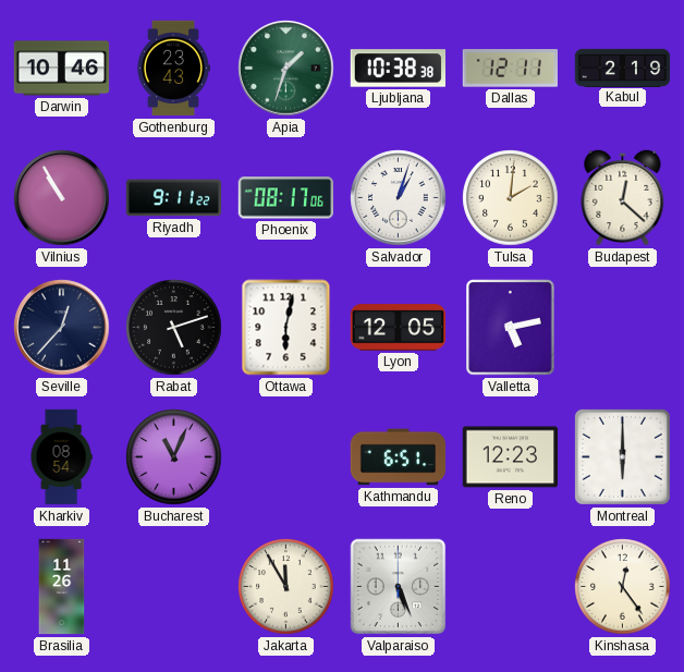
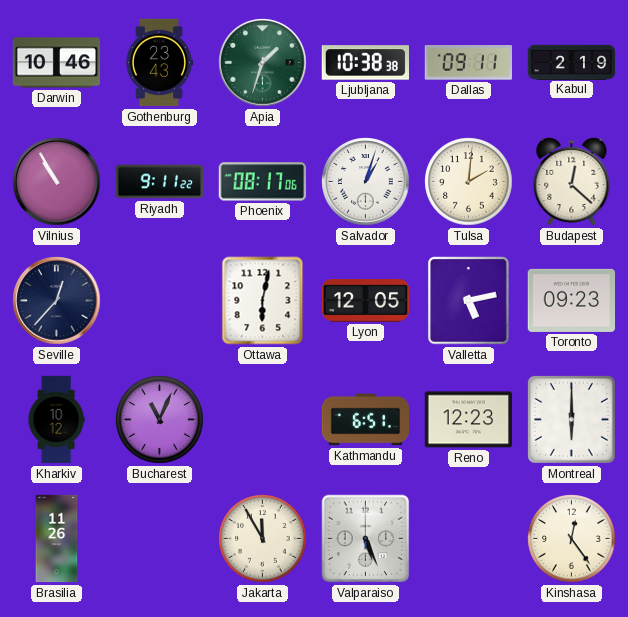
Dallas: 12:11 -> 09:11
Rabat: 5:12 -> none
Toronto: none -> 09:23
Kharkiv: 08:54 -> 10:12
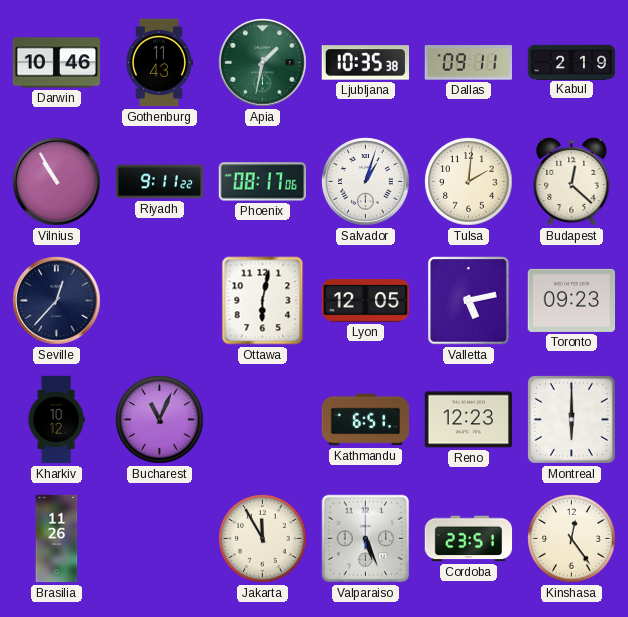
Gothenburg: 23:43 -> 11:43
Apia: 1:33 -> 1:32
Ljubljana: 10:38 -> 10:35
Cordoba: none -> 23:51
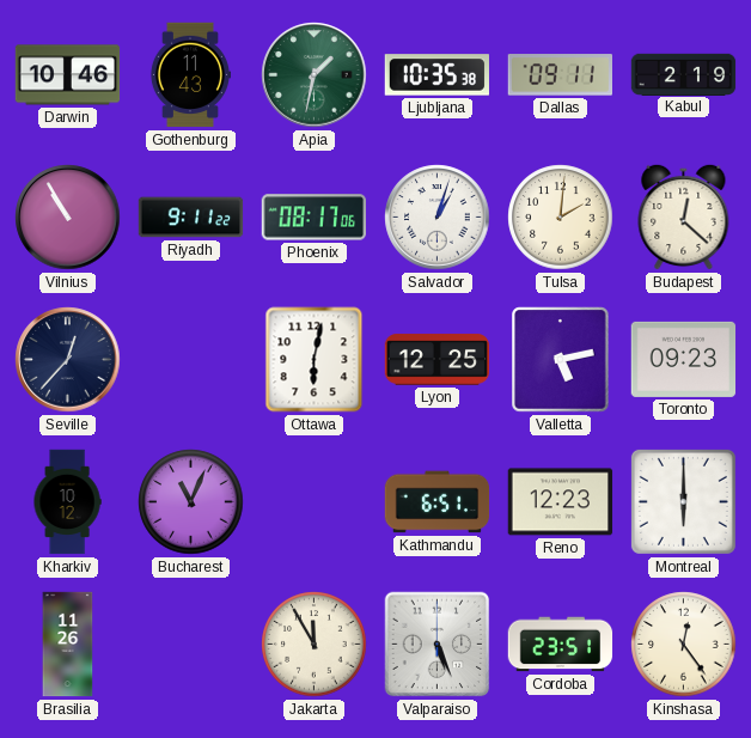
Lyon: 12:05 -> 12:25
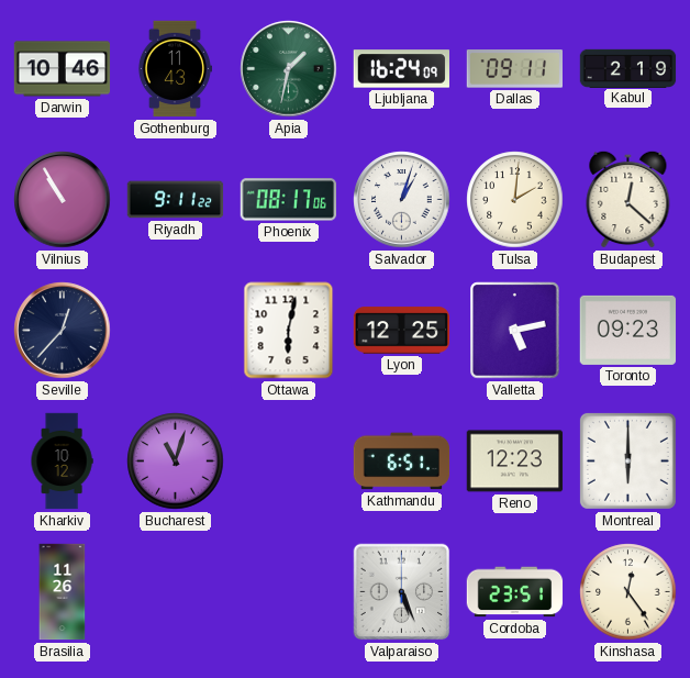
Ljubljana: 10:35 -> 16:24
Bucharest: 11:04 -> 11:03
Jakarta: 11:55 -> none
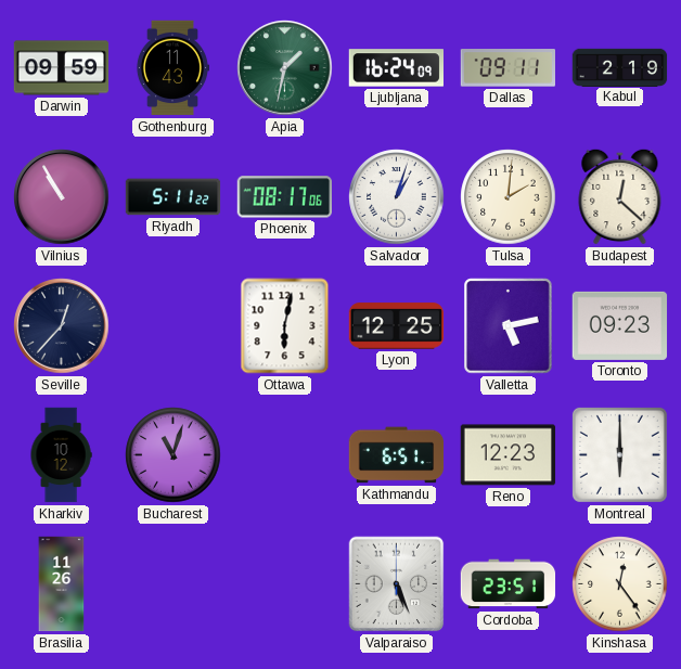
Darwin: 10:46 -> 09:59
Riyadh: 9:11 -> 5:11
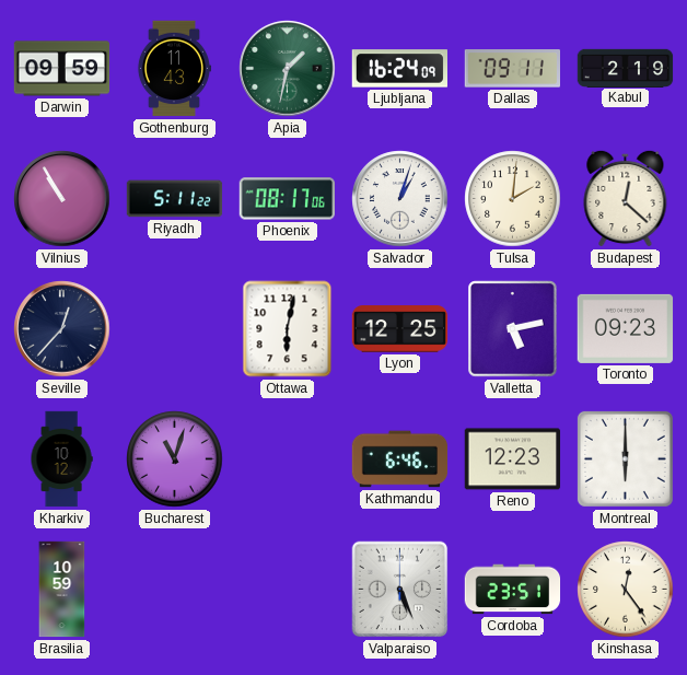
Kathmandu: 6:51 -> 6:46
Brasilia: 11:26 -> 10:59
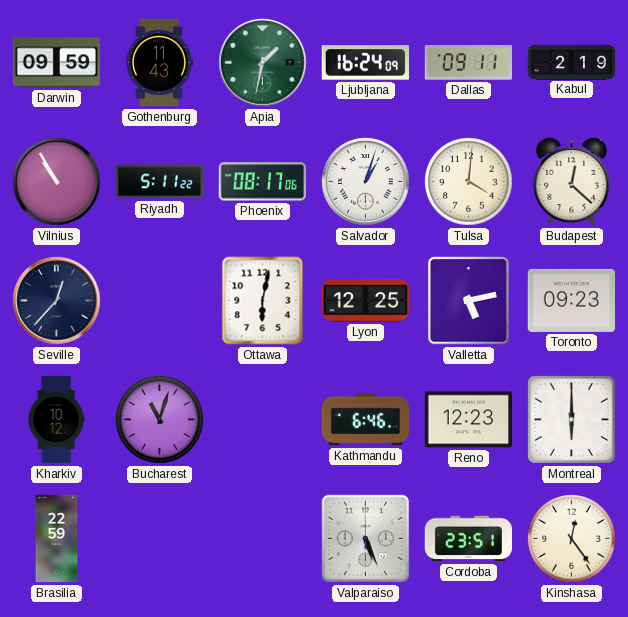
Tulsa: 2:01 -> 4:01
Brasilia: 10:59 -> 22:59
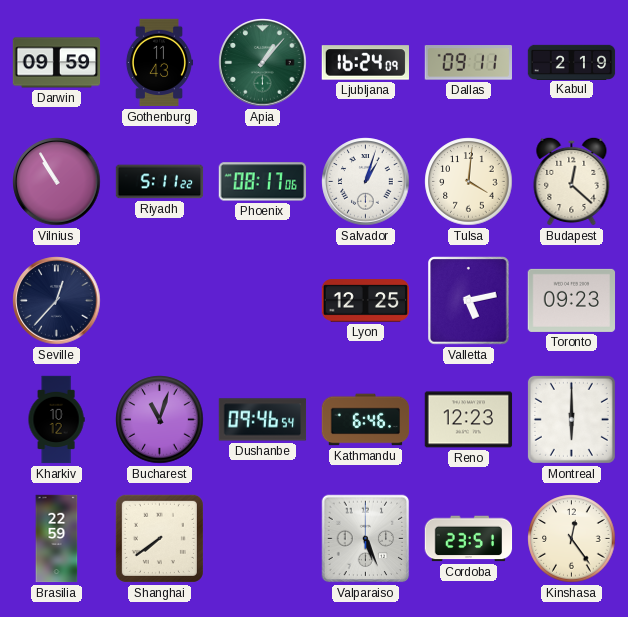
Apia: 1:32 -> 1:07
Ottawa: 6:02 -> none
Dushanbe: none -> 09:46
Shanghai: none -> 7:39
